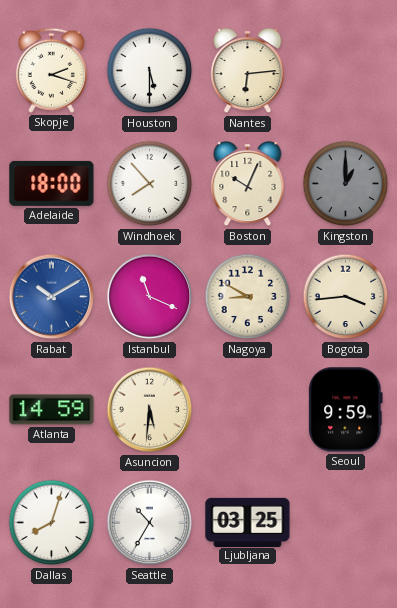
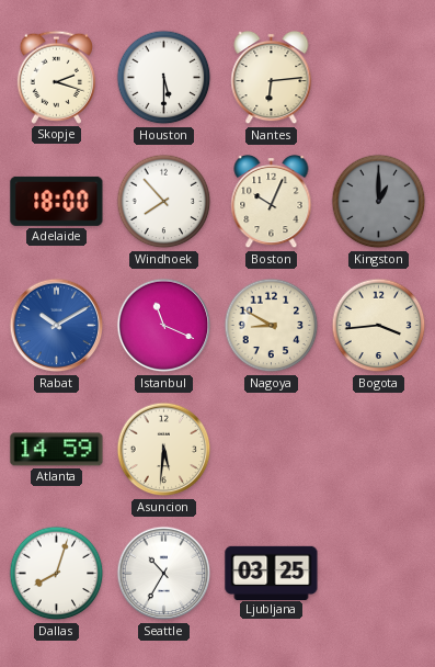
Seoul: 9:59 -> none
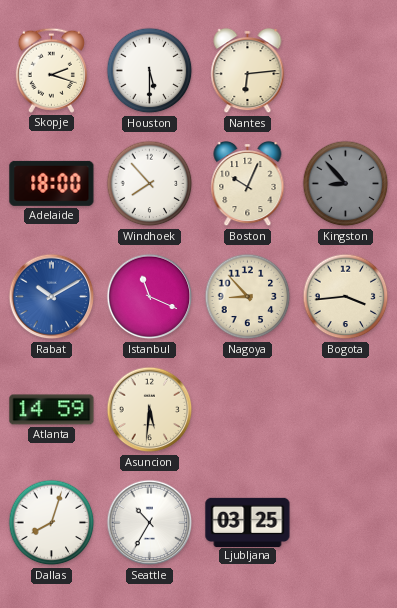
Kingston: 1:00 -> 8:53
Nagoya: 8:50 -> 8:53
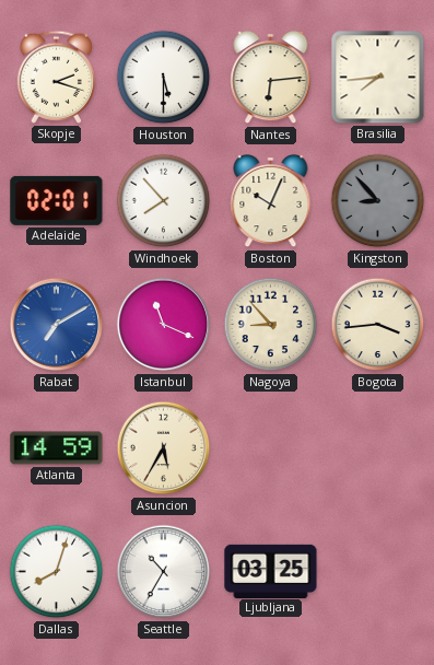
Brasilia: none -> 7:44
Adelaide: 18:00 -> 02:01
Rabat: 10:10 -> 7:10
Asuncion: 5:31 -> 5:35
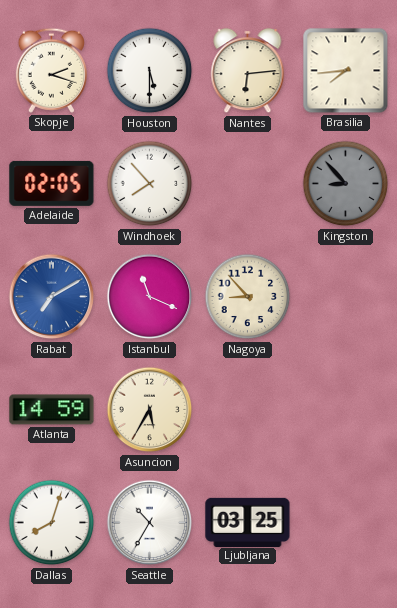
Adelaide: 02:01 -> 02:05
Boston: 10:04 -> none
Bogota: 3:44 -> none
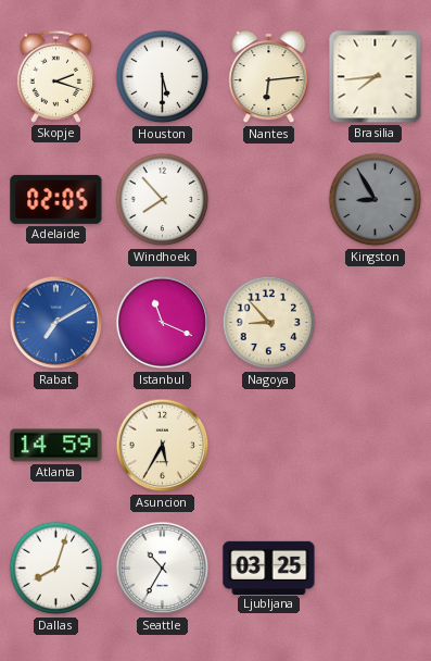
Kingston: 8:53 -> 8:55
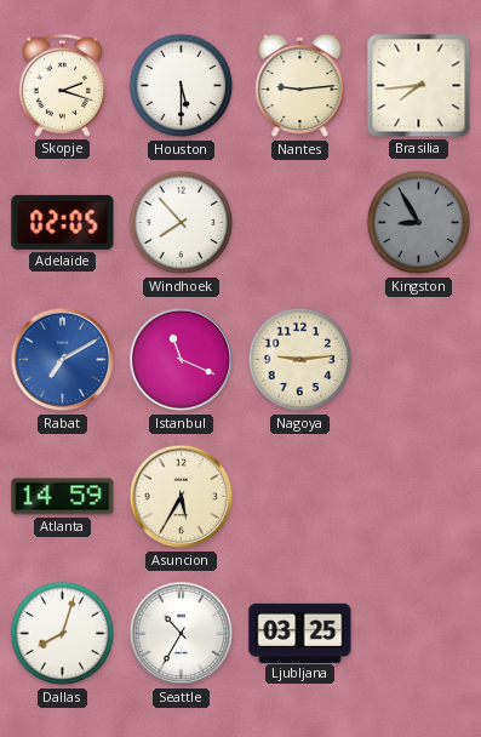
Nantes: 6:14 -> 9:14
Nagoya: 8:53 -> 9:14
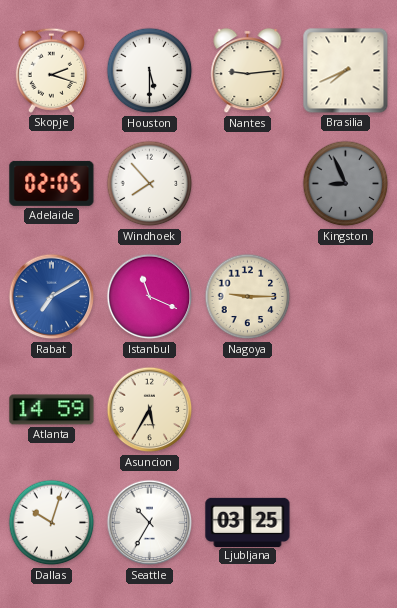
Brasilia: 7:44 -> 7:41
Kingston: 8:55 -> 8:56
Nagoya: 9:14 -> 9:15
Dallas: 8:03 -> 10:03
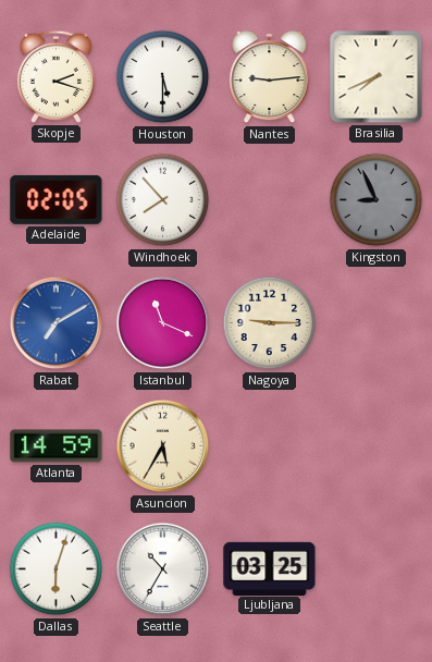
Dallas: 10:03 -> 6:03
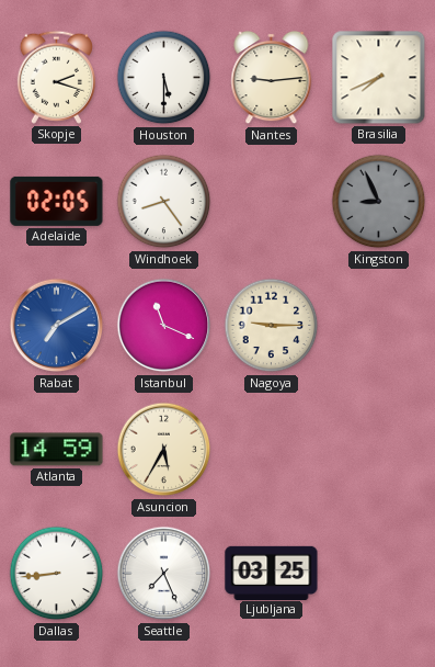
Windhoek: 7:53 -> 8:24
Dallas: 6:03 -> 8:44
Seattle: 10:35 -> 7:26
